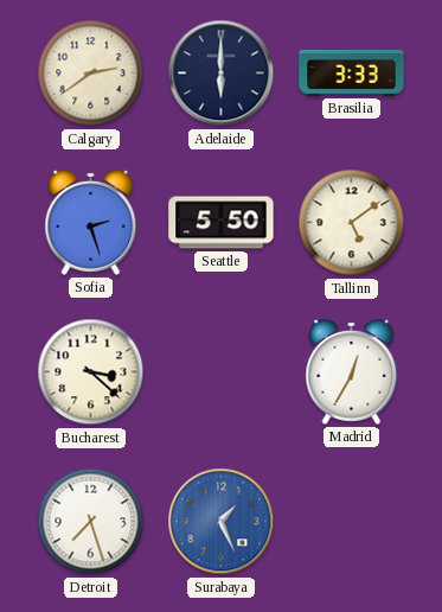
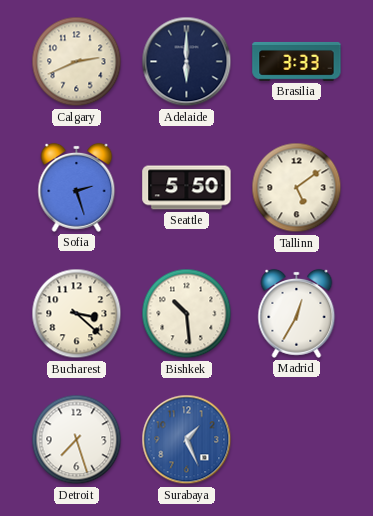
Calgary: 2:39 -> 2:41
Bishkek: none -> 10:29
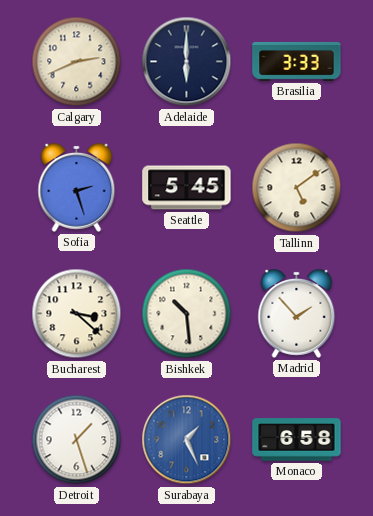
Seattle: 5:50 -> 5:45
Madrid: 12:35 -> 1:53
Detroit: 7:27 -> 1:27
Monaco: none -> 6:58
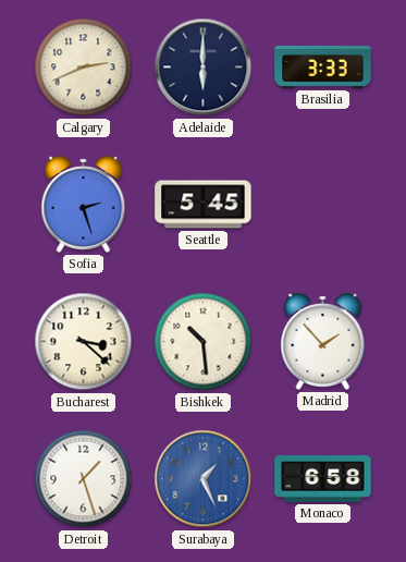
Tallinn: 5:09 -> none
